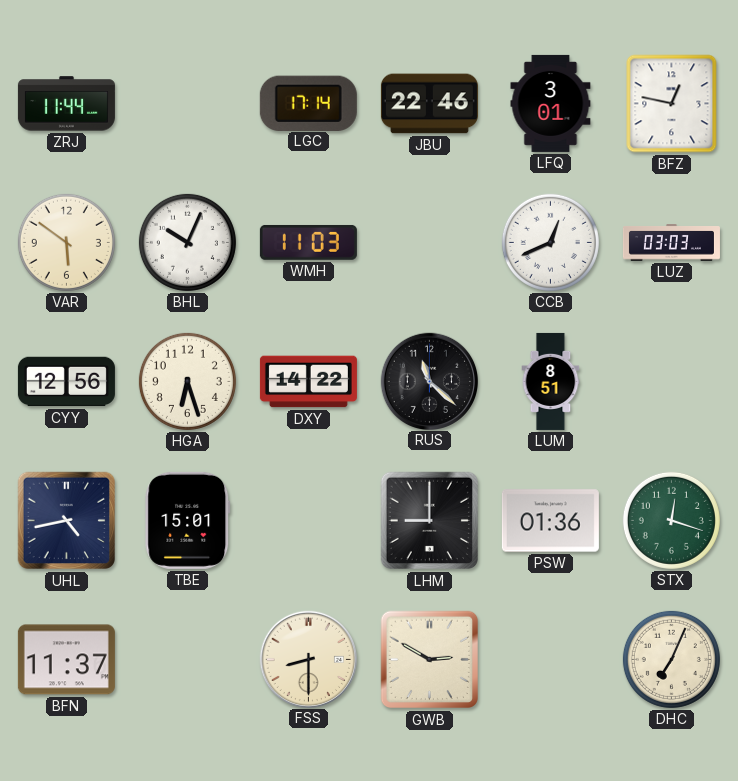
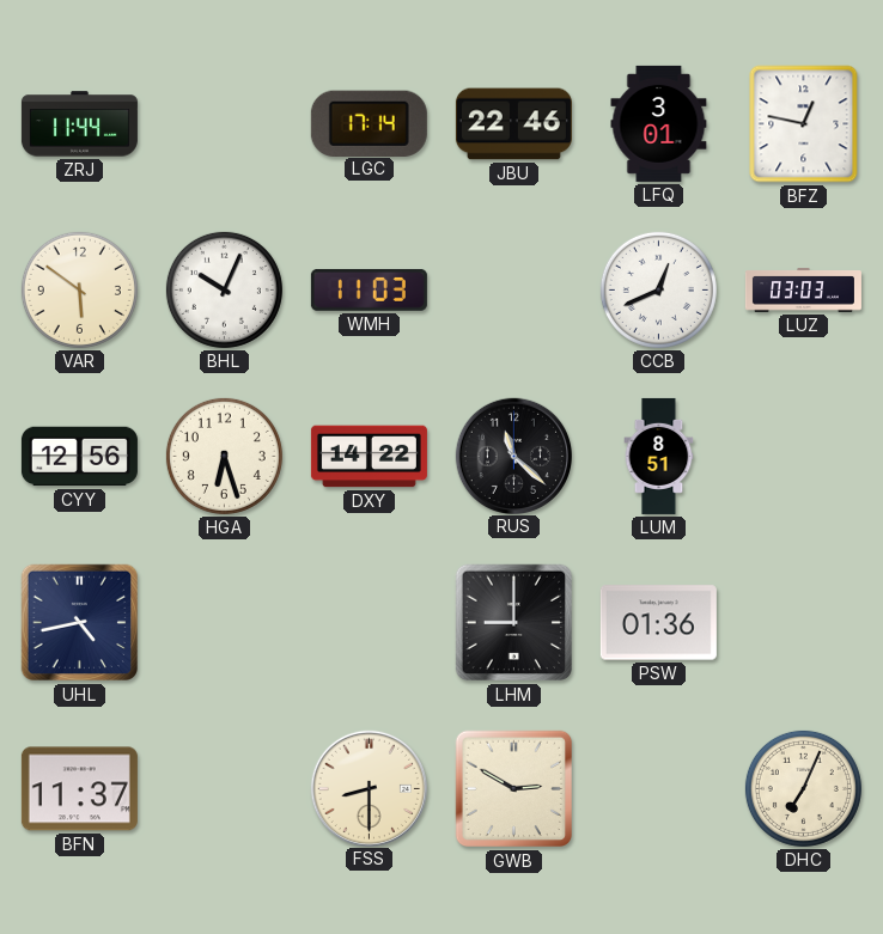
TBE: 15:01 -> none
STX: 12:18 -> none
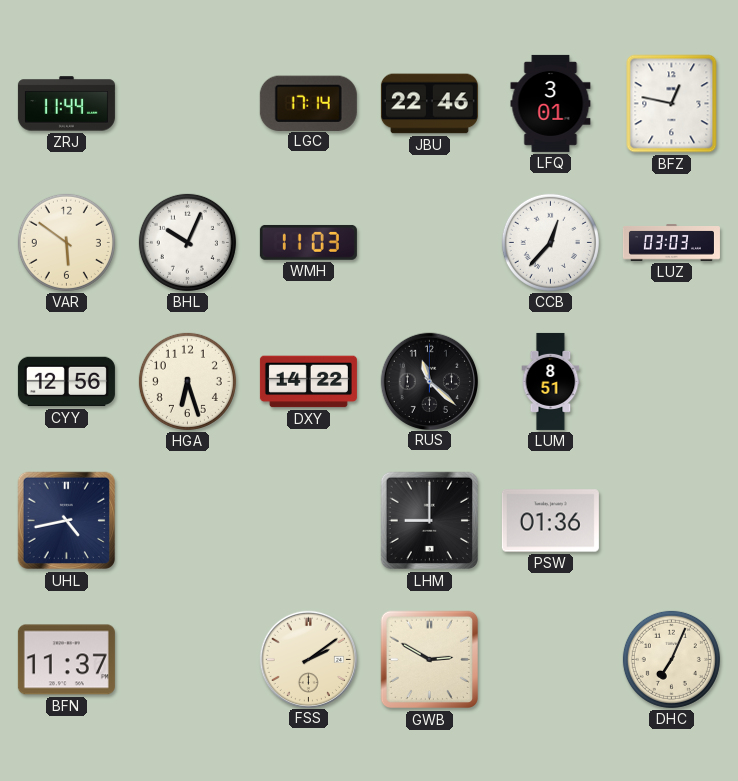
CCB: 12:41 -> 12:37
FSS: 8:30 -> 2:09
